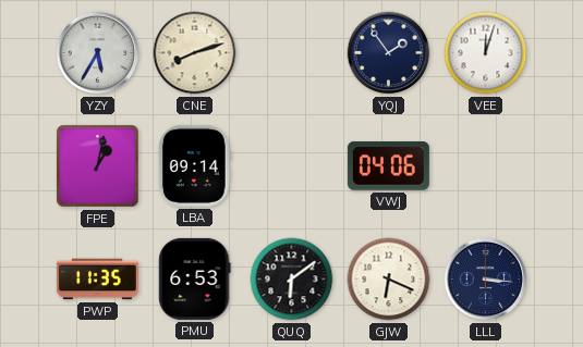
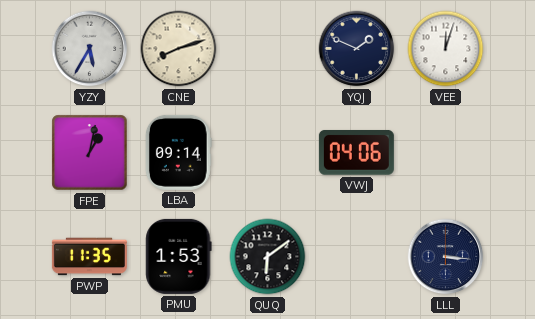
YQJ: 1:54 -> 1:49
PMU: 6:53 -> 1:53
GJW: 6:19 -> none
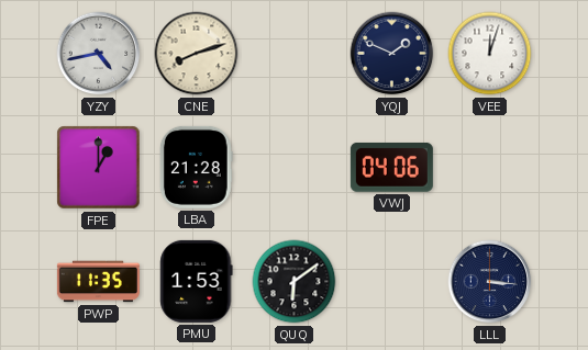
YZY: 5:35 -> 4:43
FPE: 1:02 -> 1:00
LBA: 09:14 -> 21:28
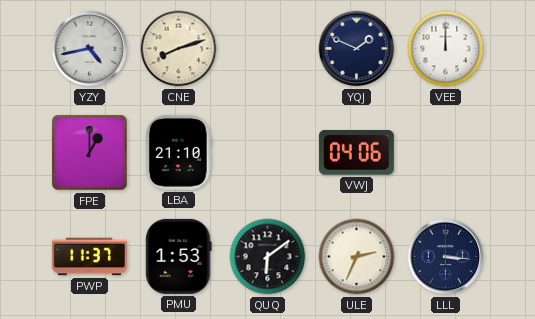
VEE: 12:03 -> 12:00
LBA: 21:28 -> 21:10
PWP: 11:35 -> 11:37
ULE: none -> 2:34
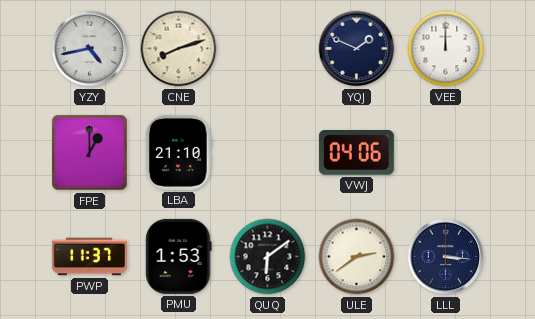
ULE: 2:34 -> 2:39
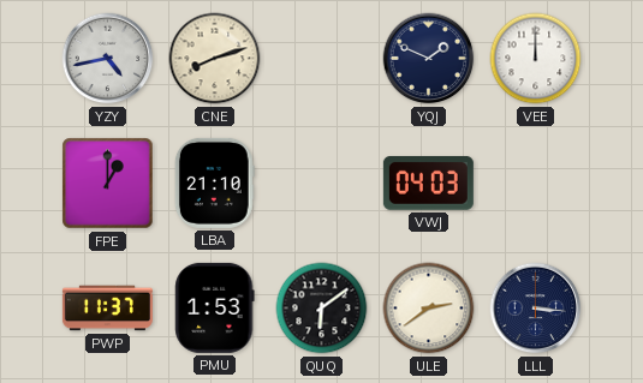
VWJ: 04:06 -> 04:03
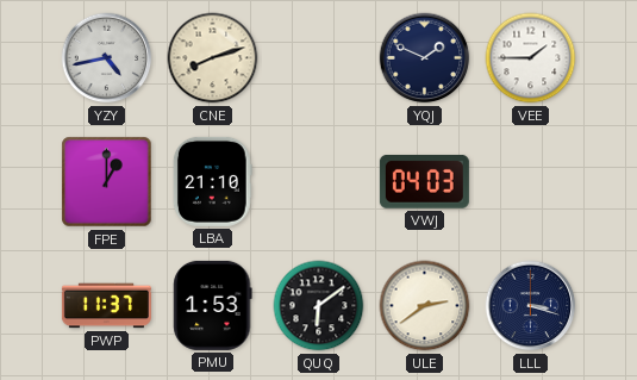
VEE: 12:00 -> 1:45
LLL: 3:16 -> 3:18
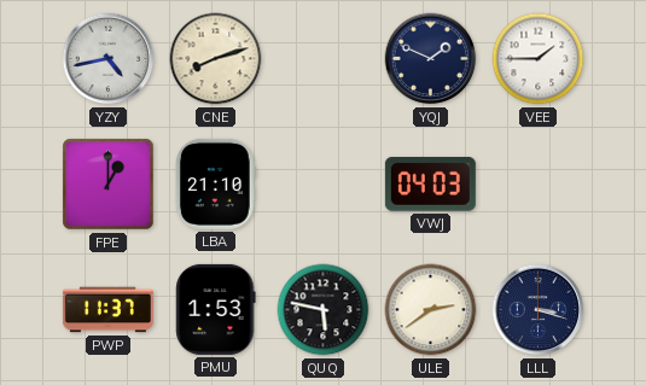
QUQ: 6:09 -> 5:47
